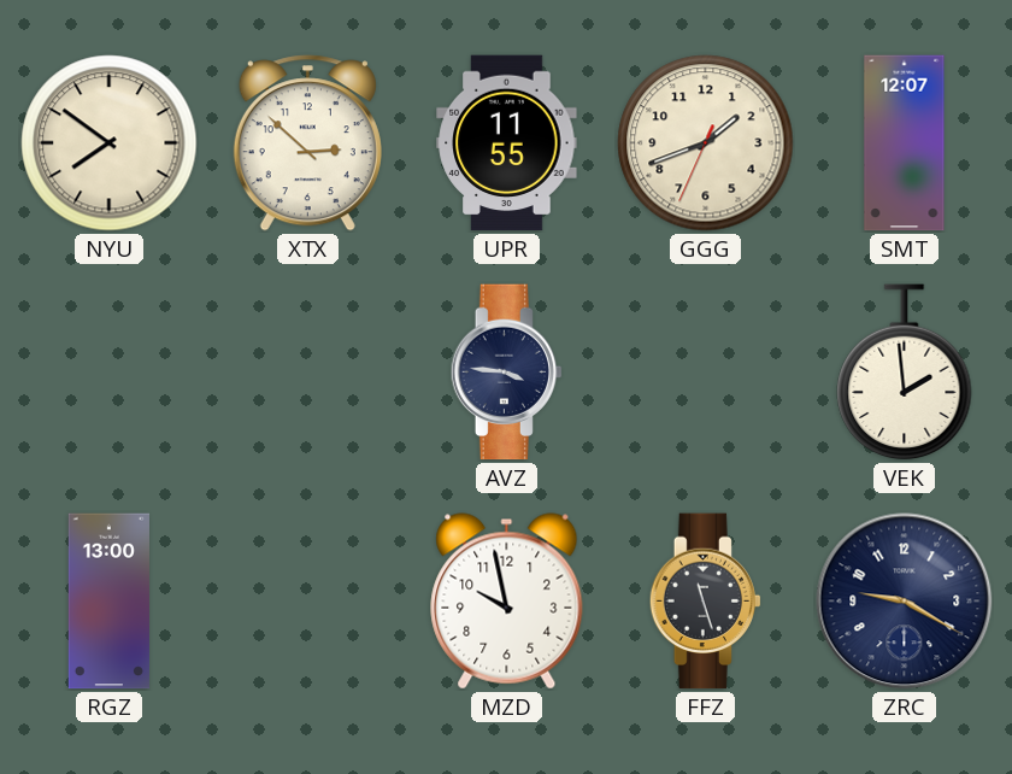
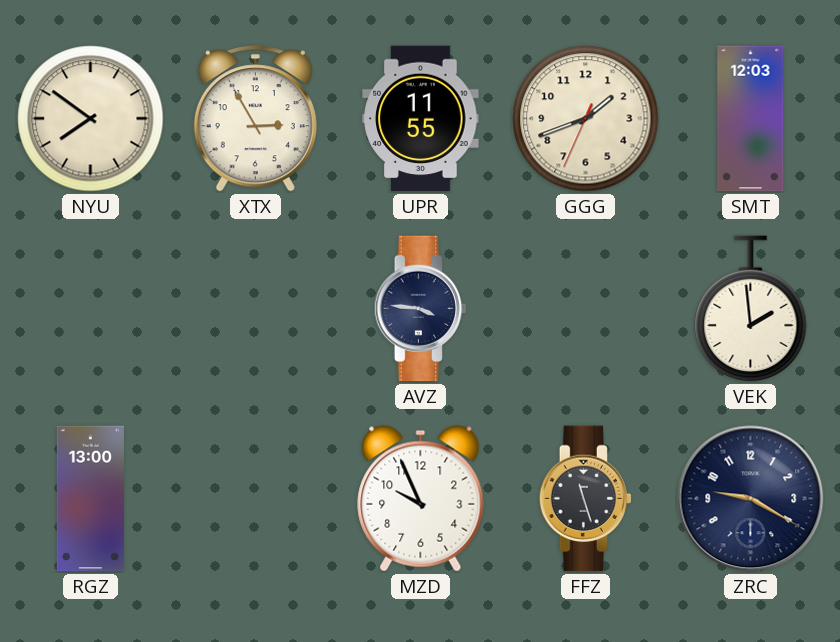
XTX: 2:52 -> 2:55
SMT: 12:07 -> 12:03
MZD: 9:58 -> 9:56
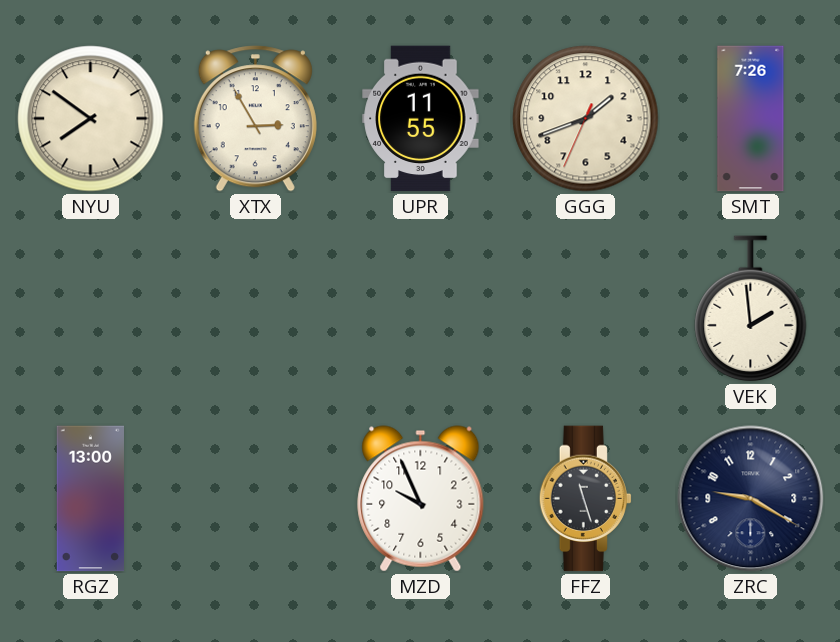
SMT: 12:03 -> 7:26
AVZ: 3:46 -> none
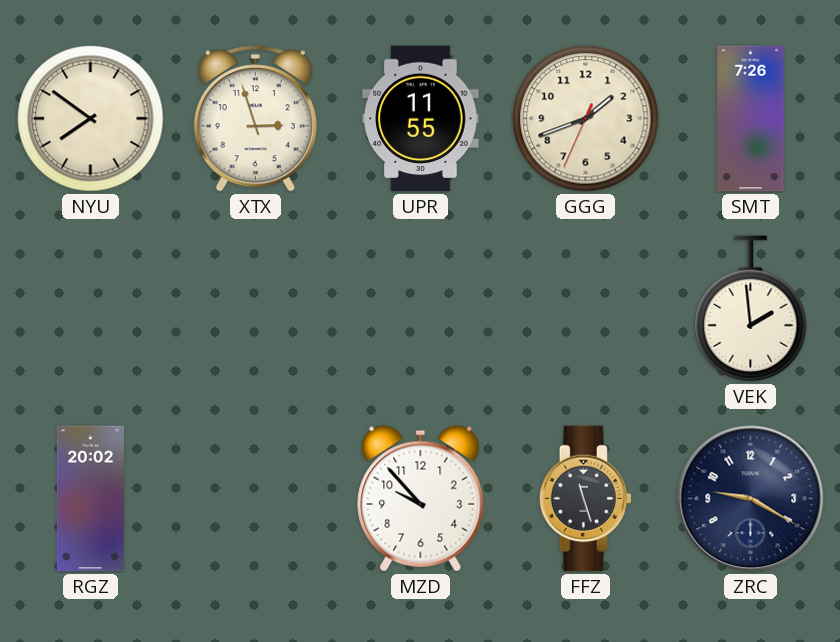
XTX: 2:55 -> 2:57
RGZ: 13:00 -> 20:02
MZD: 9:56 -> 9:53
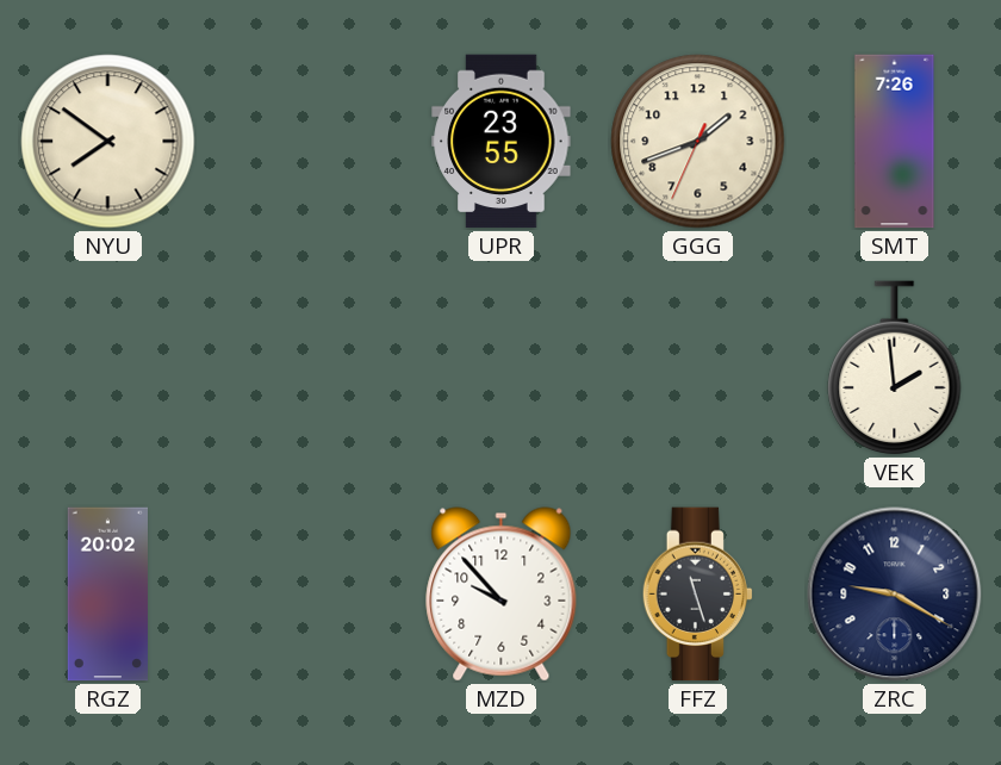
XTX: 2:57 -> none
UPR: 11:55 -> 23:55
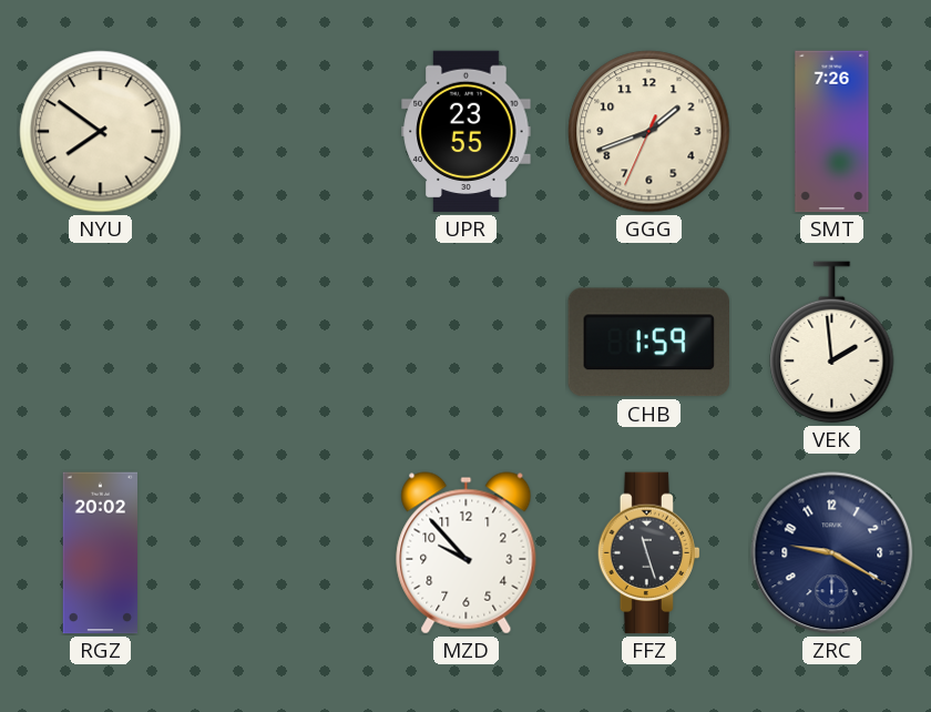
CHB: none -> 1:59
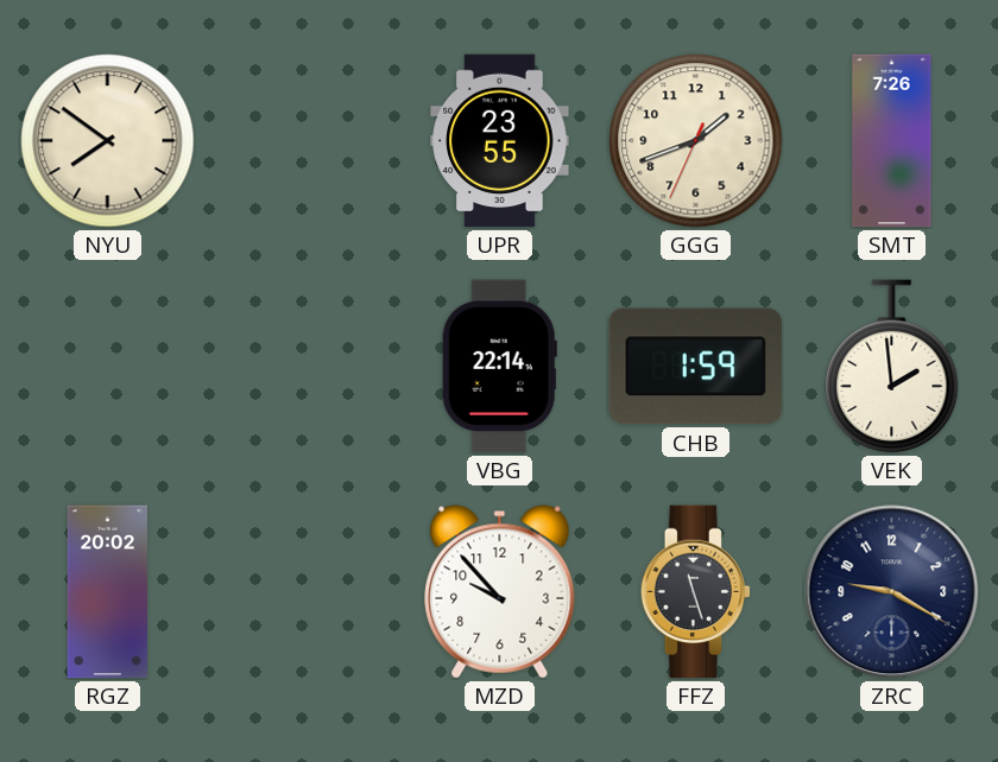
VBG: none -> 22:14
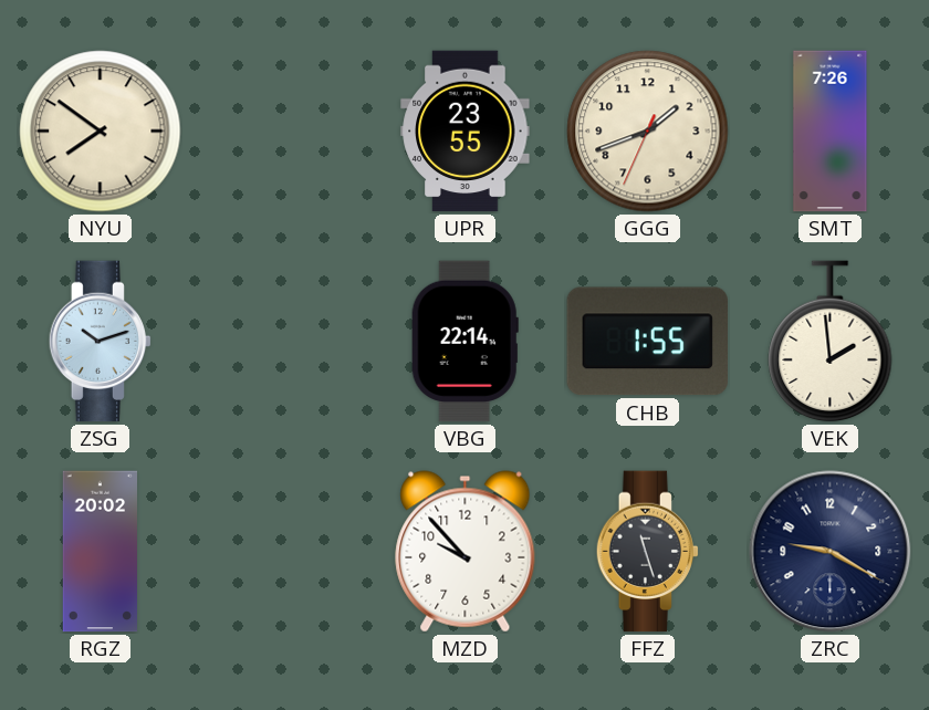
ZSG: none -> 10:12
CHB: 1:59 -> 1:55
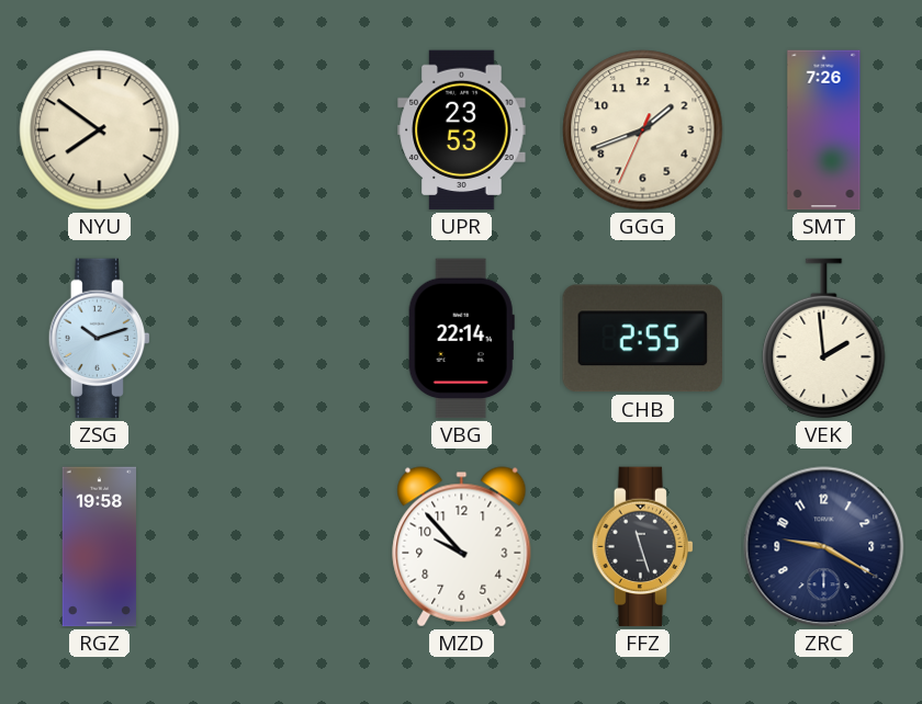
UPR: 23:55 -> 23:53
CHB: 1:55 -> 2:55
RGZ: 20:02 -> 19:58
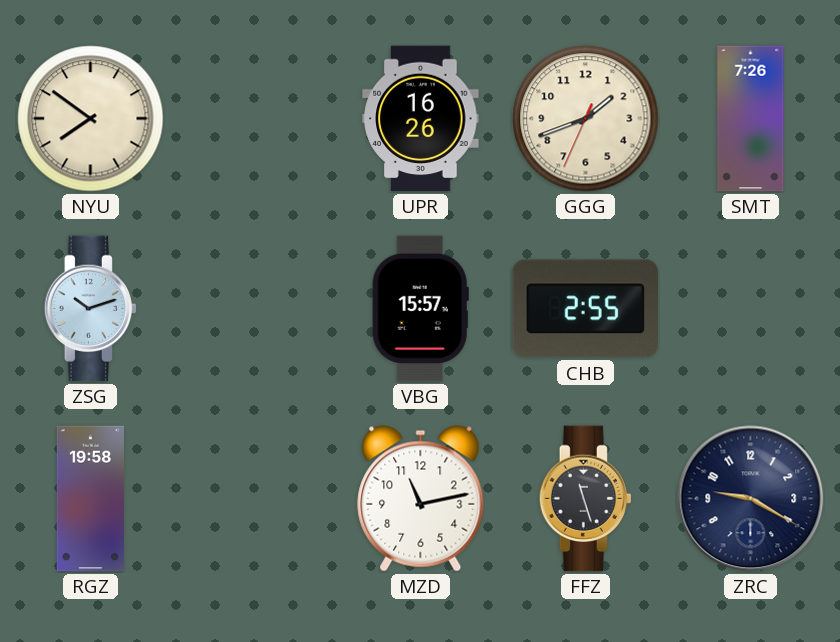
UPR: 23:53 -> 16:26
VBG: 22:14 -> 15:57
VEK: 1:59 -> none
MZD: 9:53 -> 11:13
